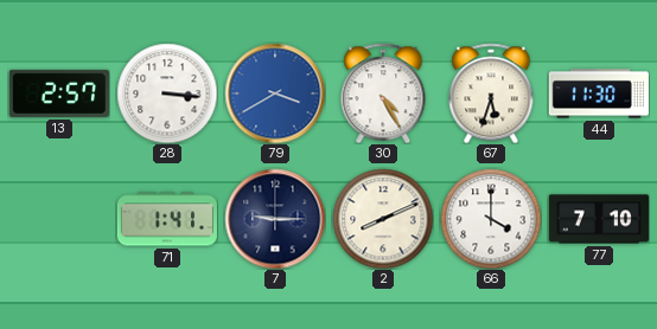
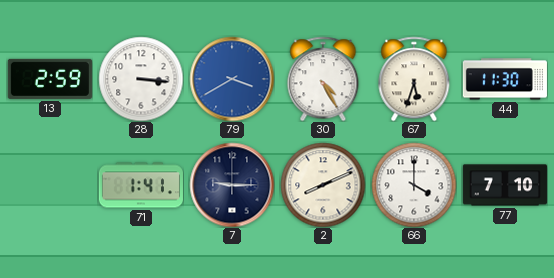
13: 2:57 -> 2:59
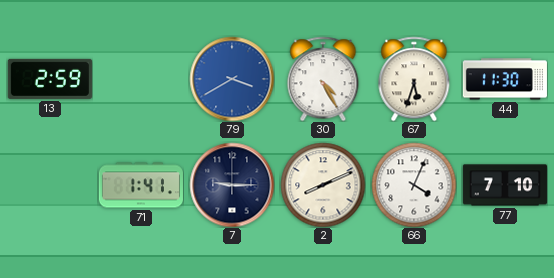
28: 3:16 -> none
66: 4:00 -> 4:04
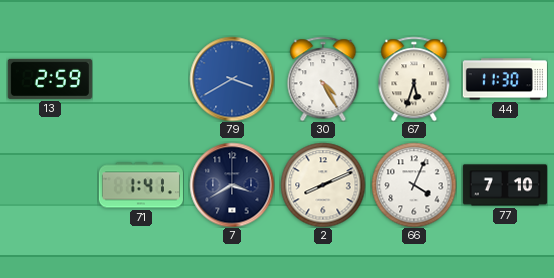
7: 9:15 -> 3:40
